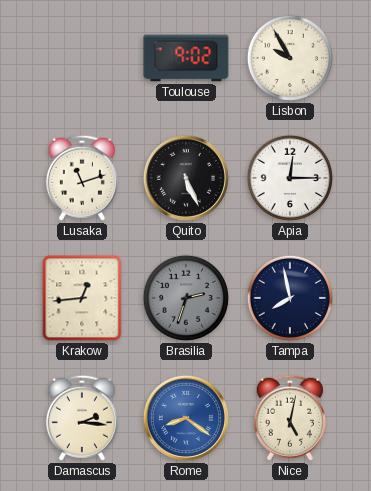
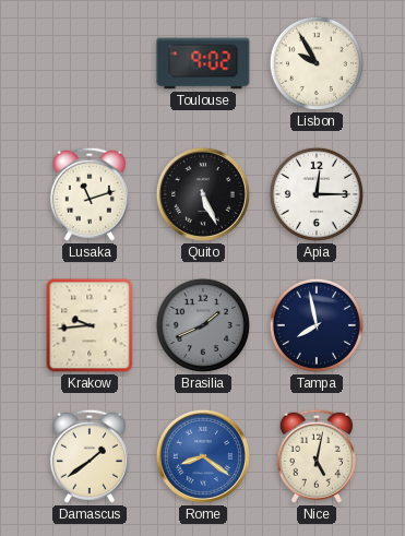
Krakow: 12:44 -> 9:44
Brasilia: 2:33 -> 1:41
Damascus: 2:16 -> 1:39
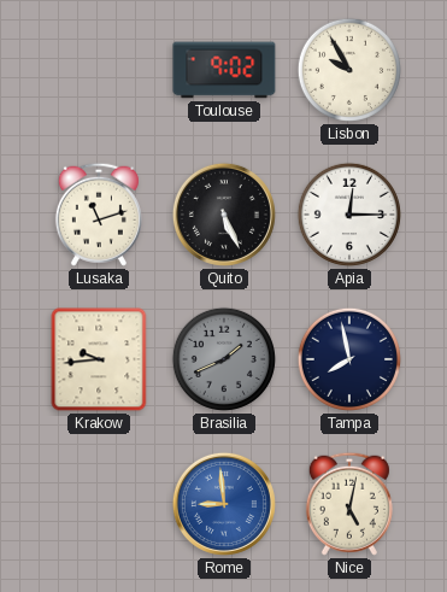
Damascus: 1:39 -> none
Rome: 8:21 -> 8:59
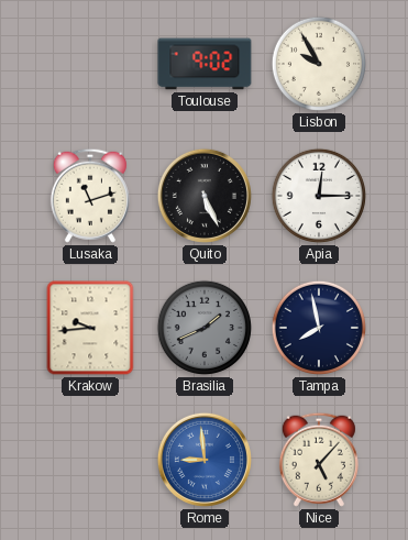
Nice: 5:02 -> 5:07
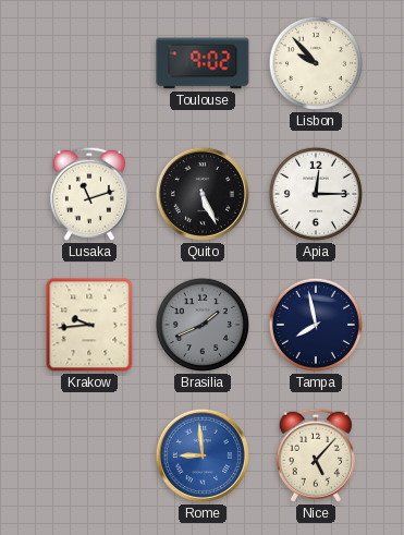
Lisbon: 9:55 -> 9:53
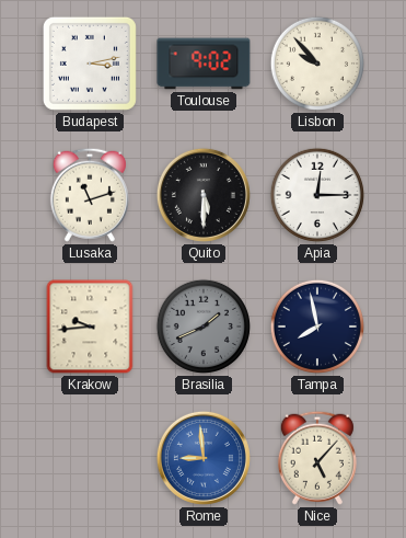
Budapest: none -> 3:13
Quito: 5:26 -> 5:30
